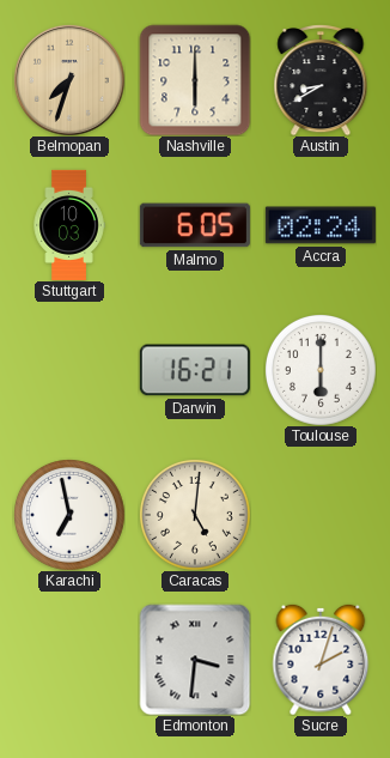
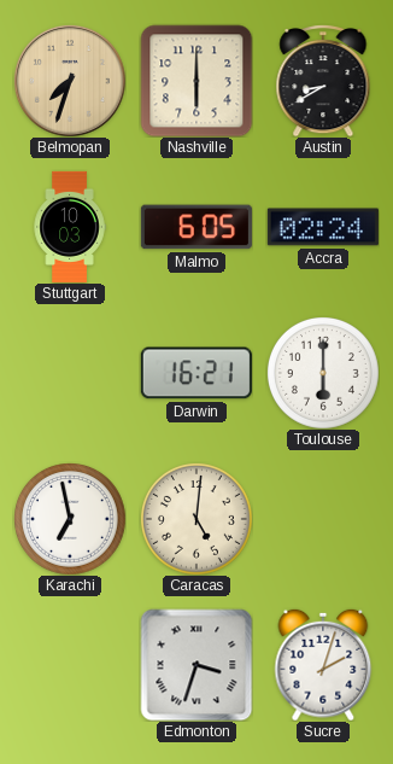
Edmonton: 3:31 -> 3:33
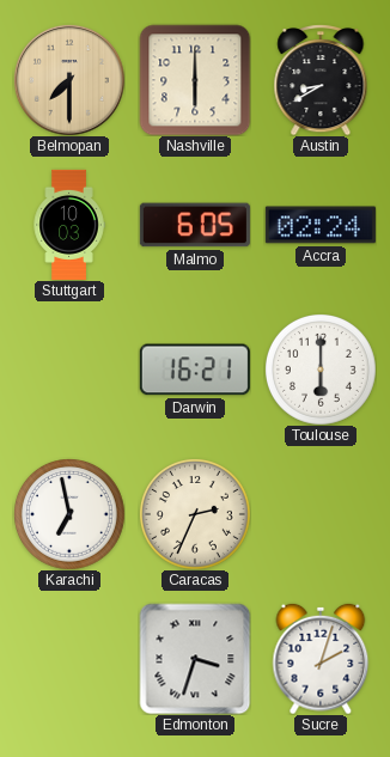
Belmopan: 7:33 -> 7:30
Caracas: 5:01 -> 2:34
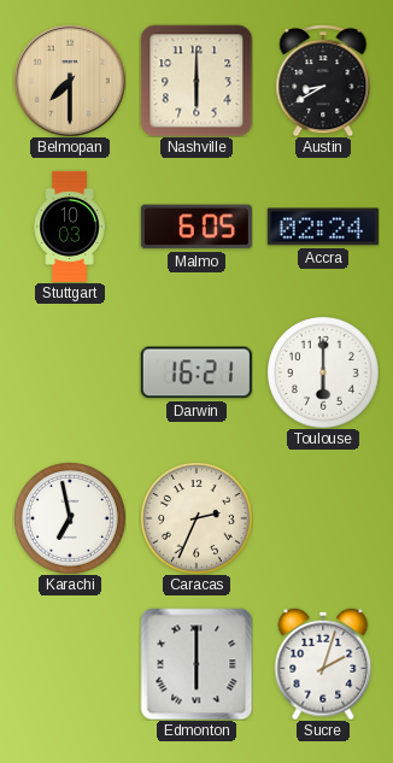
Edmonton: 3:33 -> 6:00
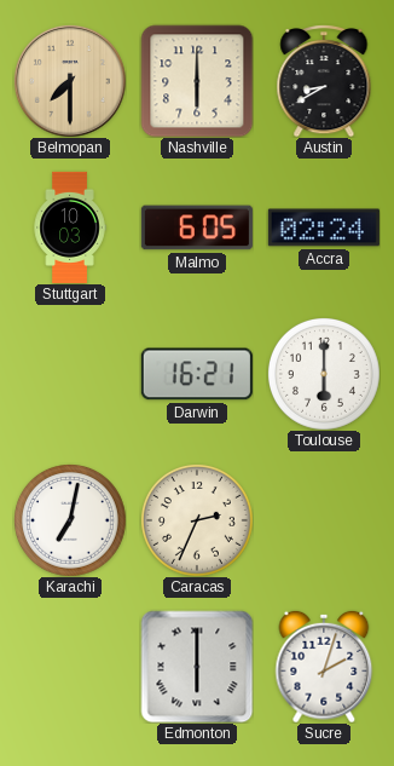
Karachi: 6:58 -> 7:02
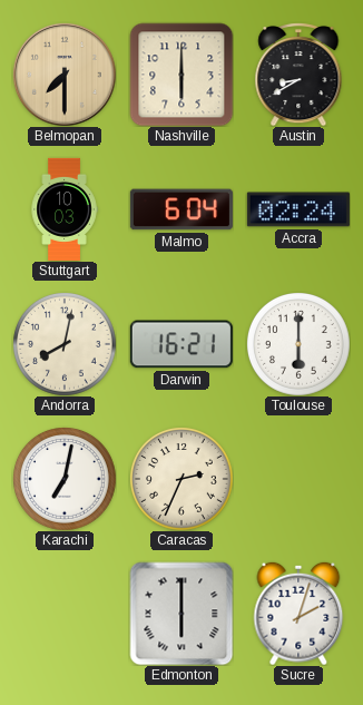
Malmo: 6:05 -> 6:04
Andorra: none -> 8:02
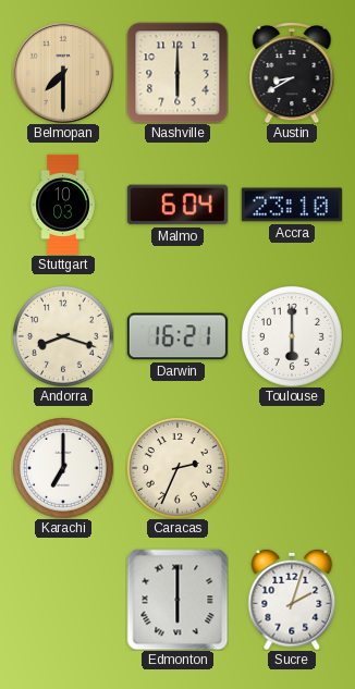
Accra: 02:24 -> 23:10
Andorra: 8:02 -> 8:18
Karachi: 7:02 -> 7:00
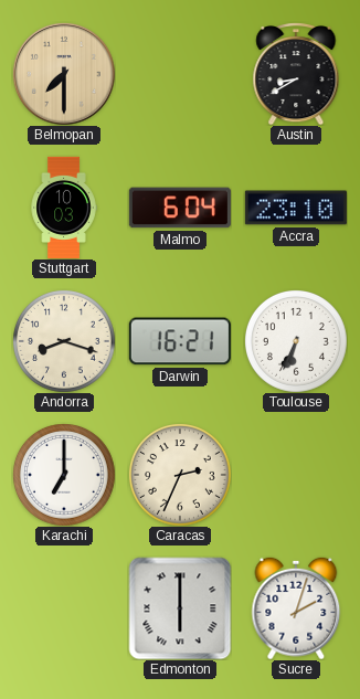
Nashville: 6:00 -> none
Toulouse: 6:00 -> 6:34
